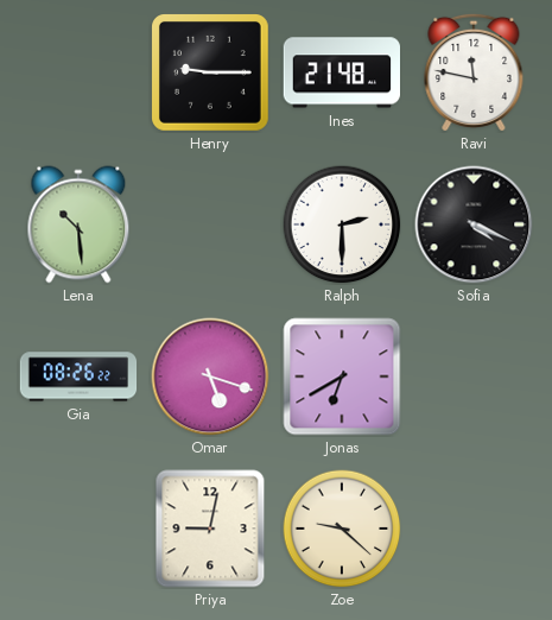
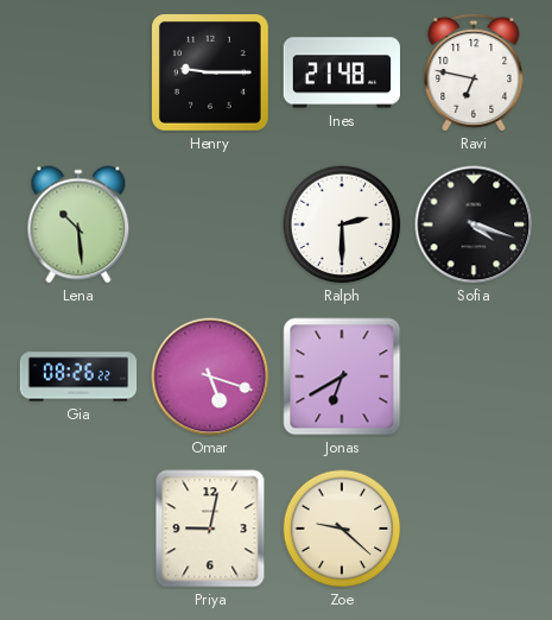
Ravi: 11:47 -> 6:47
Sofia: 4:19 -> 4:18
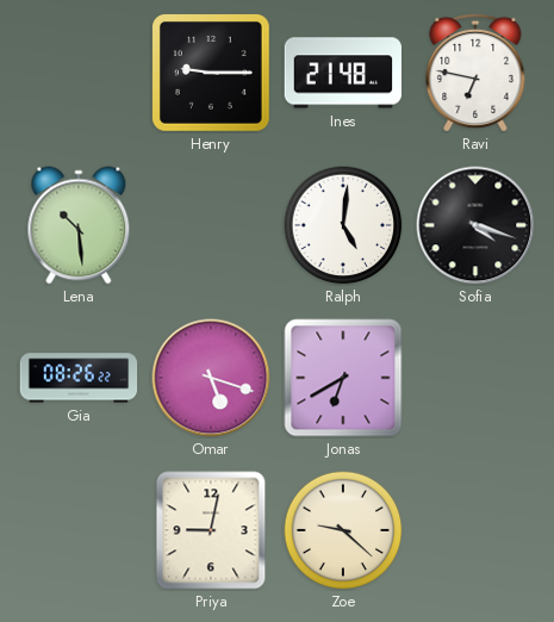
Ralph: 2:30 -> 5:01
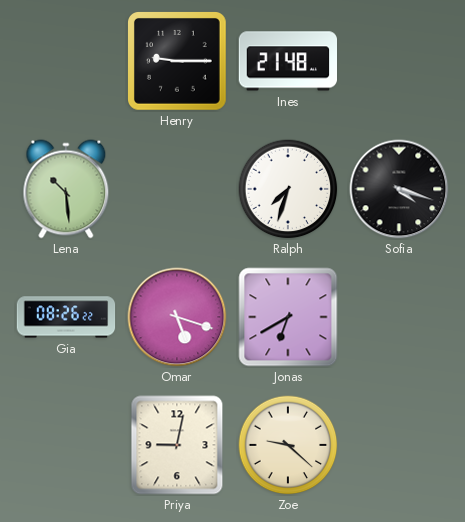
Ravi: 6:47 -> none
Ralph: 5:01 -> 7:33
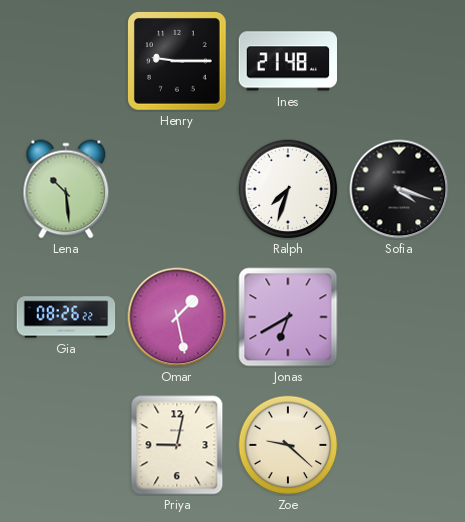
Omar: 5:18 -> 1:28
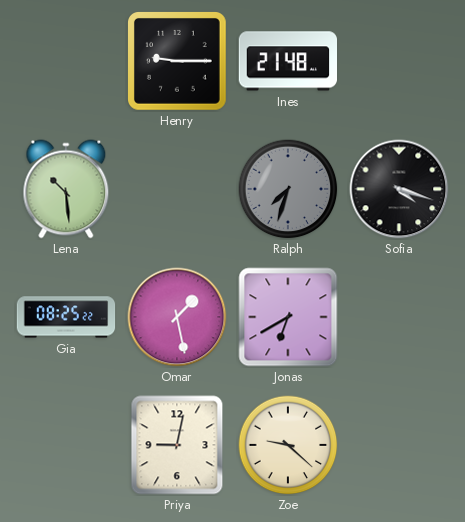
Ralph dial: white -> grey
Gia: 08:26 -> 08:25
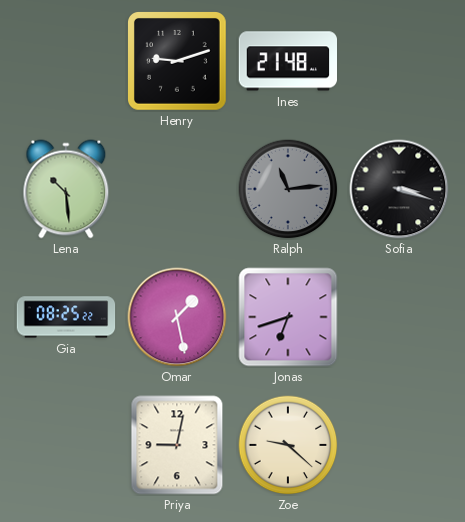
Henry: 9:15 -> 9:12
Ralph: 7:33 -> 11:14
Sofia: 4:18 -> 3:18
Jonas: 6:40 -> 6:42
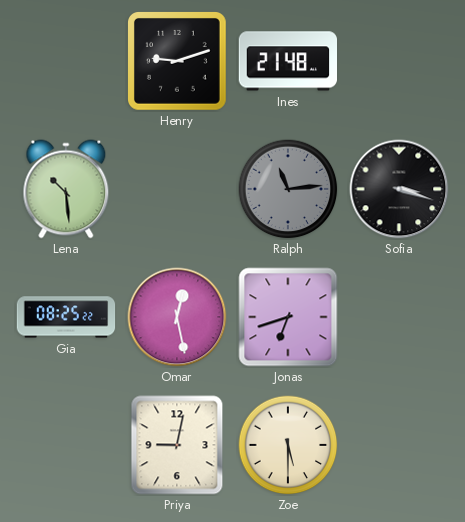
Omar: 1:28 -> 12:28
Zoe: 9:22 -> 5:30
